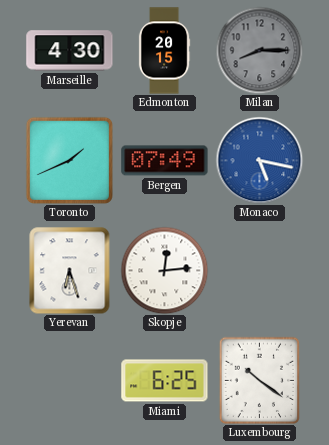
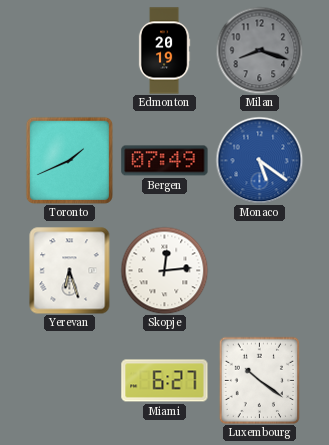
Marseille: 4:30 -> none
Edmonton: 20:15 -> 20:19
Milan: 8:15 -> 8:18
Monaco: 5:17 -> 5:21
Miami: 6:25 -> 6:27
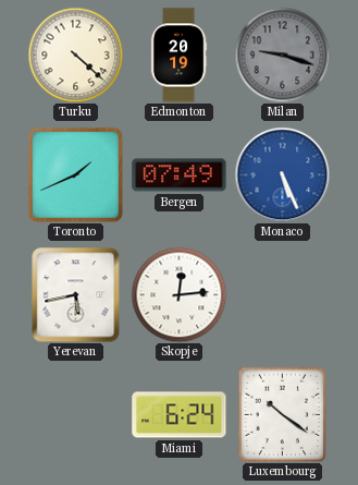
Turku: none -> 4:22
Milan: 8:18 -> 9:18
Monaco: 5:21 -> 5:26
Yerevan: 6:27 -> 5:43
Miami: 6:27 -> 6:24
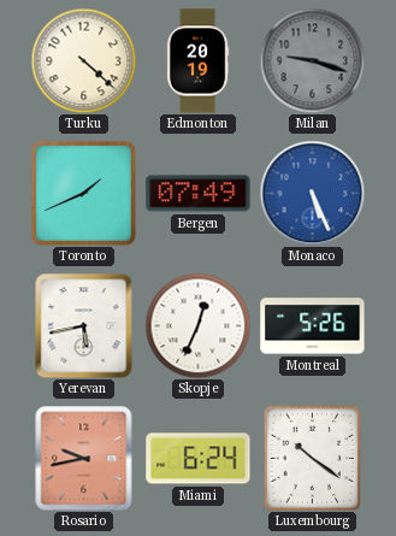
Skopje: 12:14 -> 12:34
Montreal: none -> 5:26
Rosario: none -> 9:43
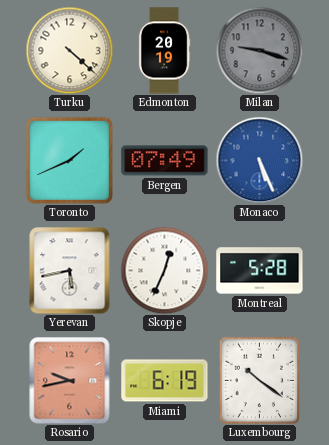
Montreal: 5:26 -> 5:28
Miami: 6:24 -> 6:19
